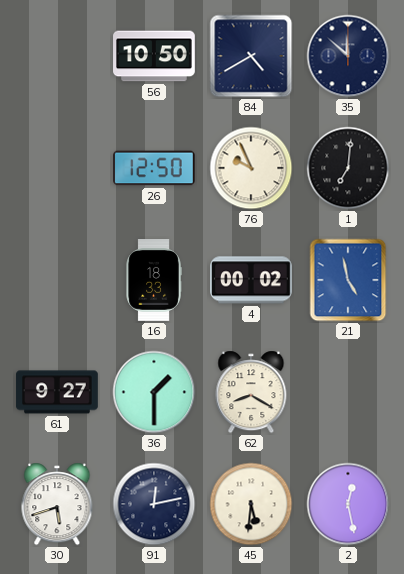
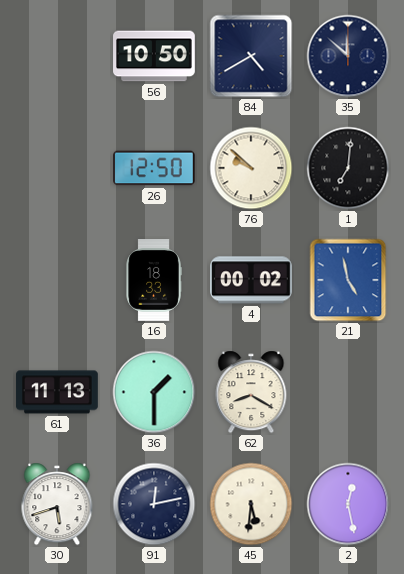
76: 9:56 -> 9:52
61: 9:27 -> 11:13
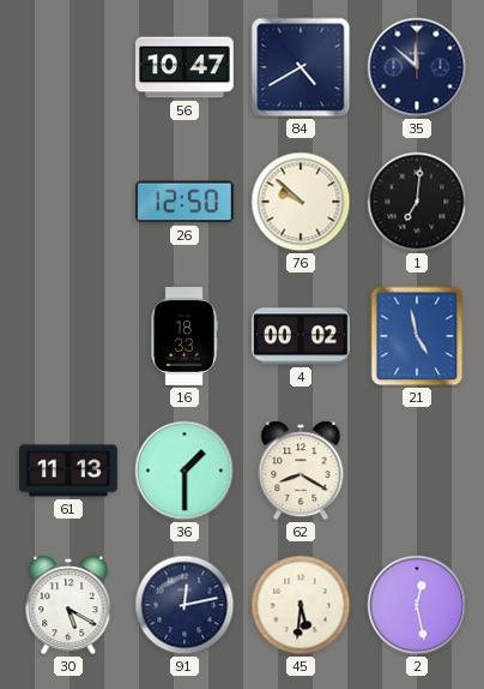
56: 10:50 -> 10:47
30: 5:42 -> 5:20
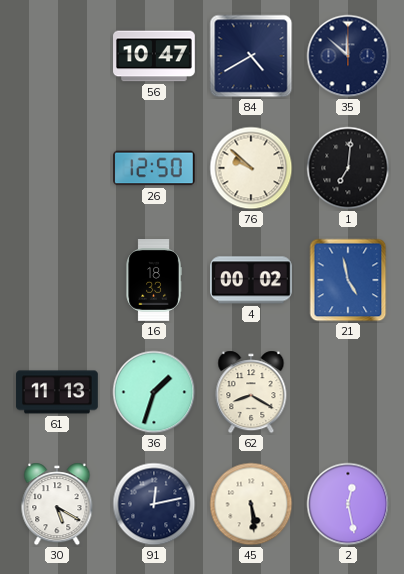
36: 1:30 -> 1:33
45: 5:31 -> 5:29
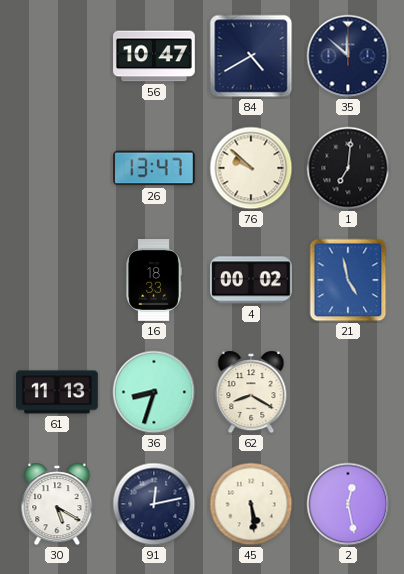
26: 12:50 -> 13:47
36: 1:33 -> 8:33
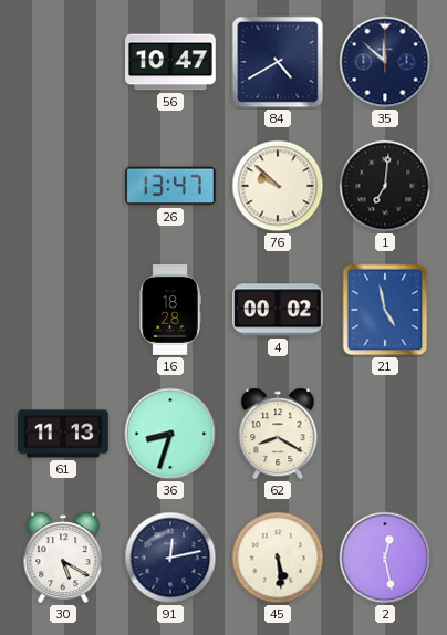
16: 18:33 -> 18:28
